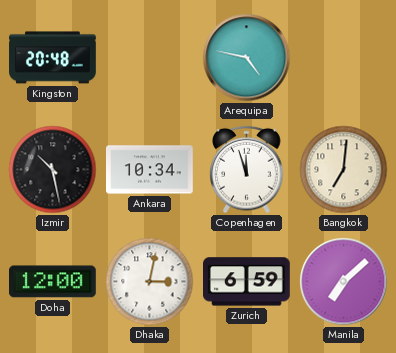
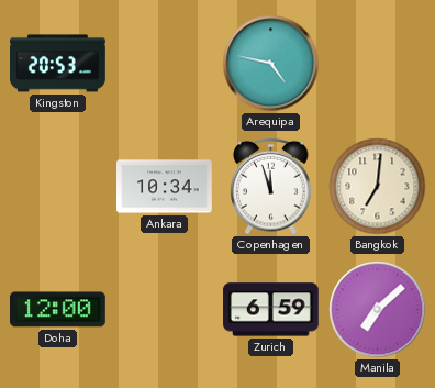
Kingston: 20:48 -> 20:53
Izmir: 10:28 -> none
Dhaka: 3:02 -> none
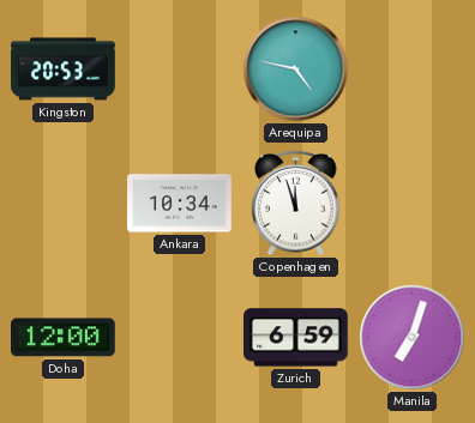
Bangkok: 7:01 -> none
Manila: 7:08 -> 7:03
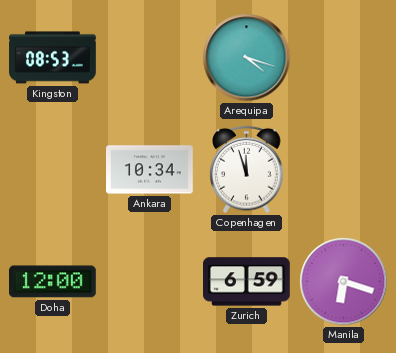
Kingston: 20:53 -> 08:53
Arequipa: 4:47 -> 4:18
Manila: 7:03 -> 6:18
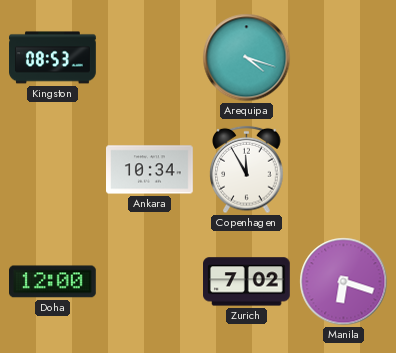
Copenhagen: 11:57 -> 11:55
Zurich: 6:59 -> 7:02
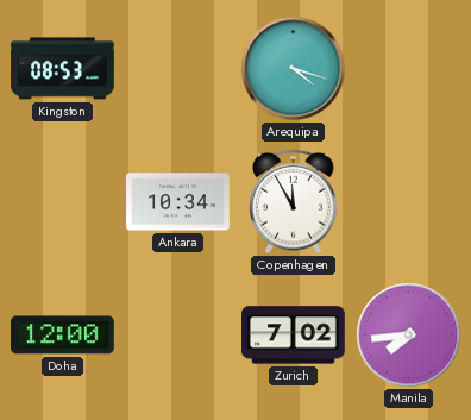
Manila: 6:18 -> 7:44
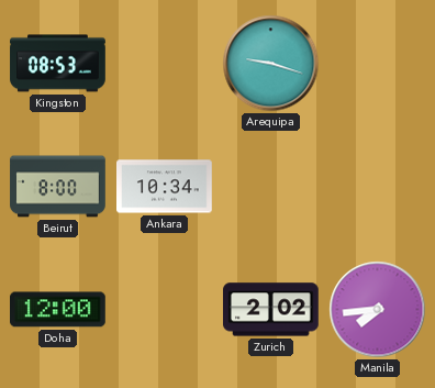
Arequipa: 4:18 -> 9:18
Beirut: none -> 8:00
Copenhagen: 11:55 -> none
Zurich: 7:02 -> 2:02
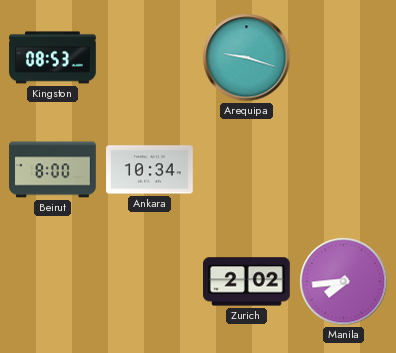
Doha: 12:00 -> none
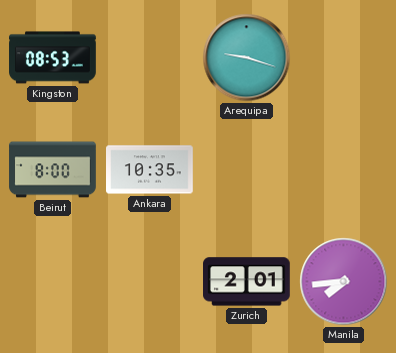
Ankara: 10:34 -> 10:35
Zurich: 2:02 -> 2:01
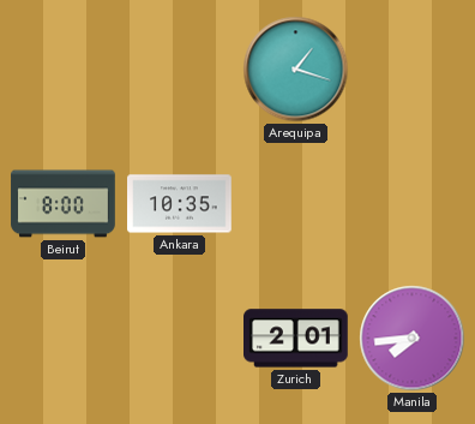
Kingston: 08:53 -> none
Arequipa: 9:18 -> 1:18
